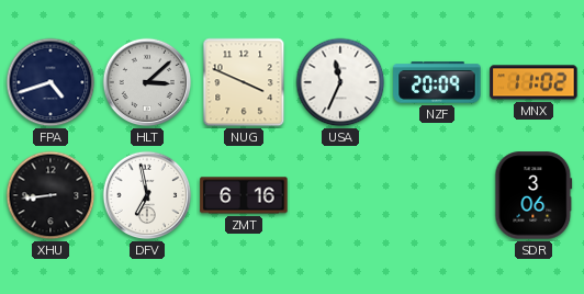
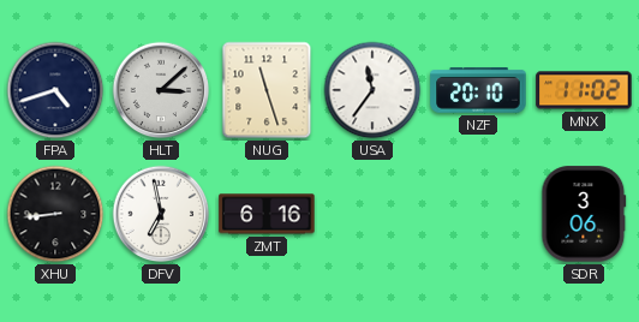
NUG: 3:49 -> 11:27
USA: 11:34 -> 11:36
NZF: 20:09 -> 20:10
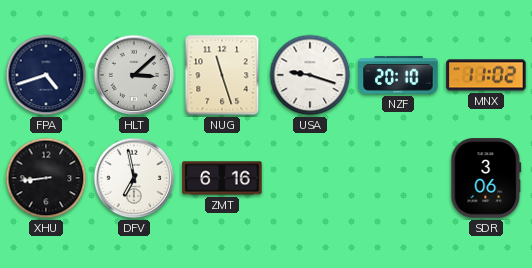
USA: 11:36 -> 9:18
